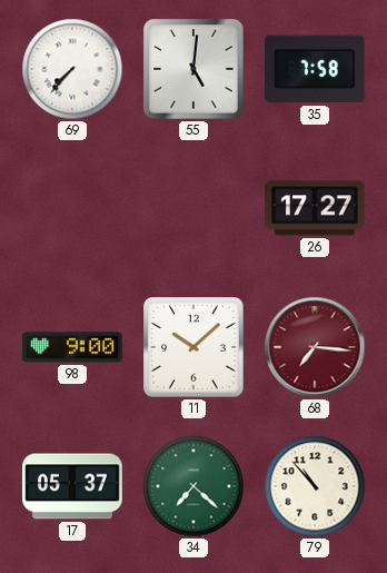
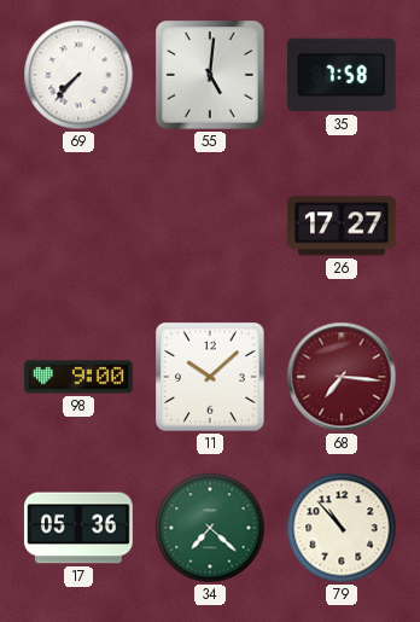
17: 05:37 -> 05:36
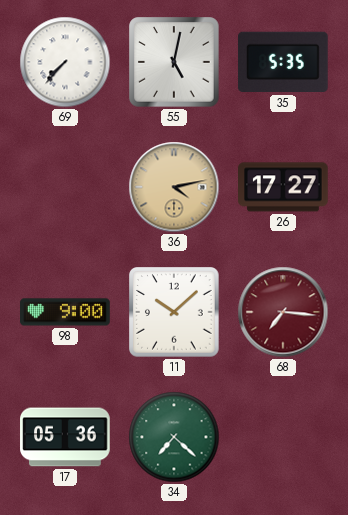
55: 5:01 -> 5:02
35: 7:58 -> 5:35
36: none -> 4:13
79: 10:53 -> none
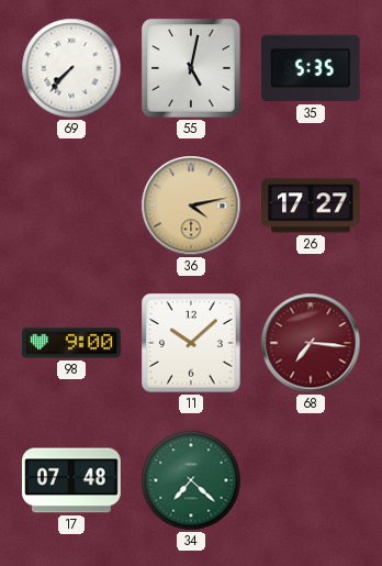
17: 05:36 -> 07:48
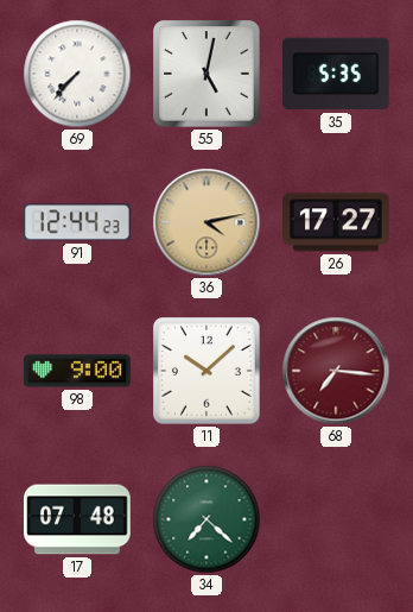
91: none -> 12:44
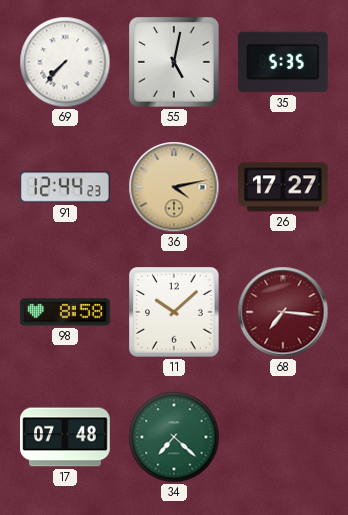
98: 9:00 -> 8:58
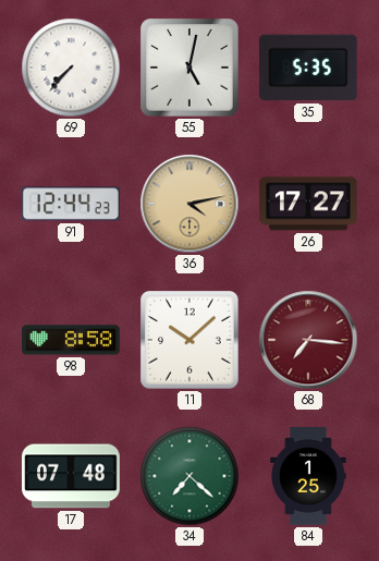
84: none -> 1:25
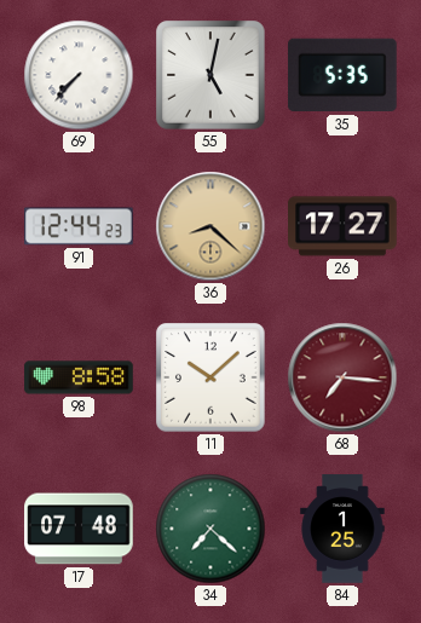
36: 4:13 -> 8:22
